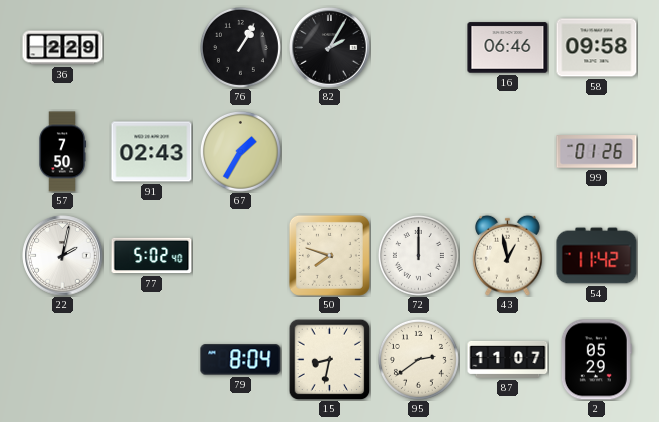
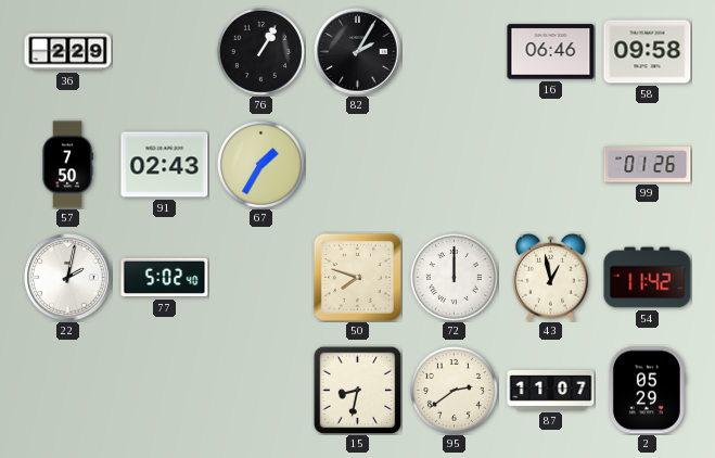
79: 8:04 -> none
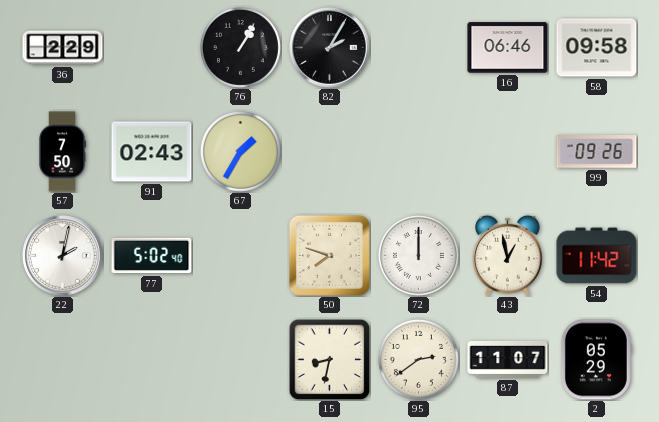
99: 01:26 -> 09:26
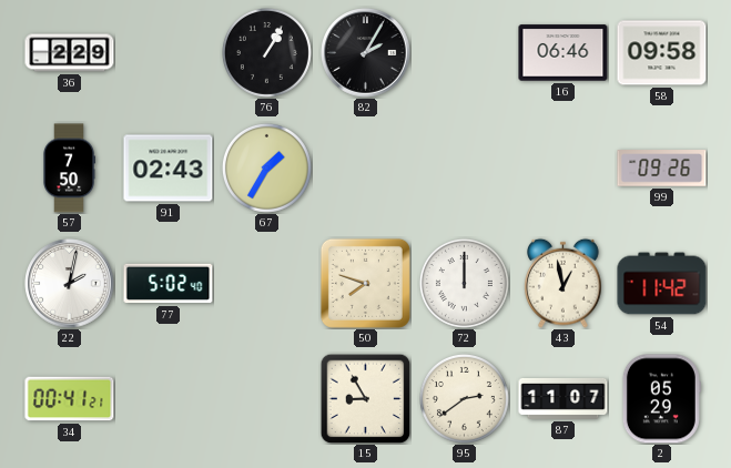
34: none -> 00:41
15: 8:32 -> 8:55
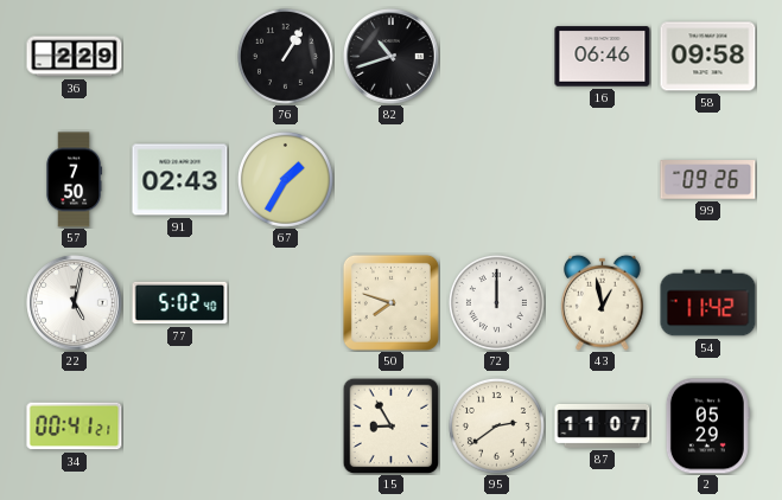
82: 2:05 -> 10:42
22: 2:02 -> 5:02
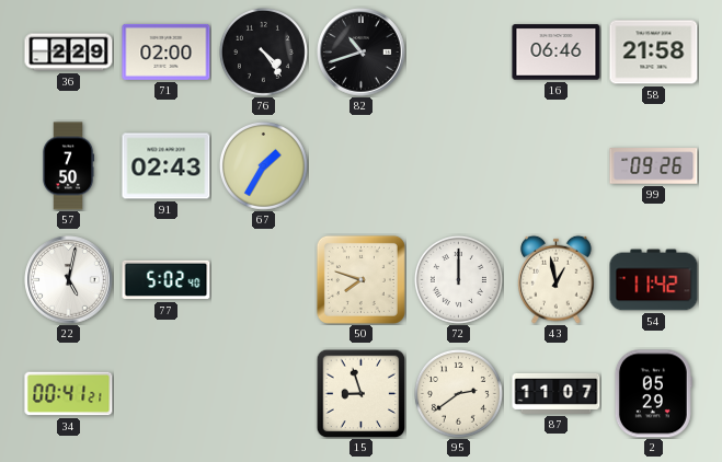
71: none -> 02:00
76: 1:05 -> 4:24
58: 09:58 -> 21:58
15: 8:55 -> 8:57
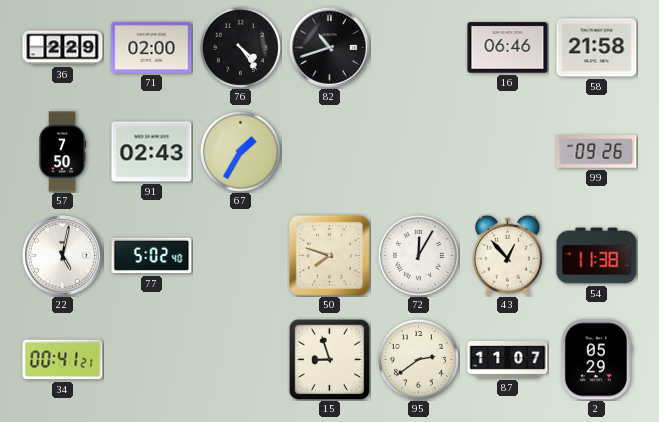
72: 12:00 -> 12:05
43: 12:58 -> 12:53
54: 11:42 -> 11:38
